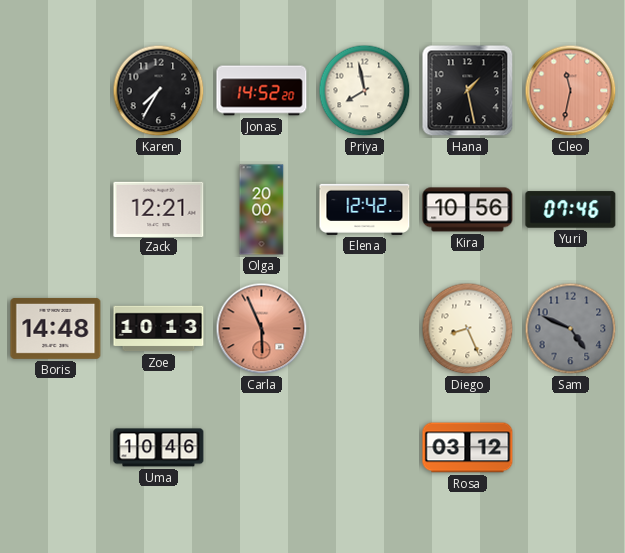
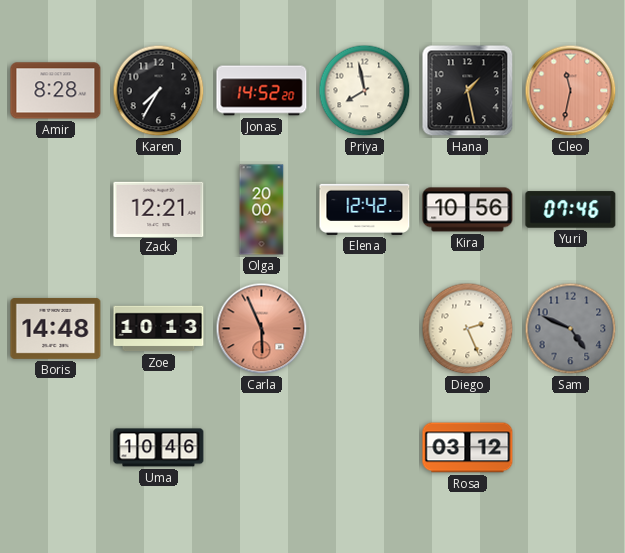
Amir: none -> 8:28
Diego: 8:26 -> 2:26
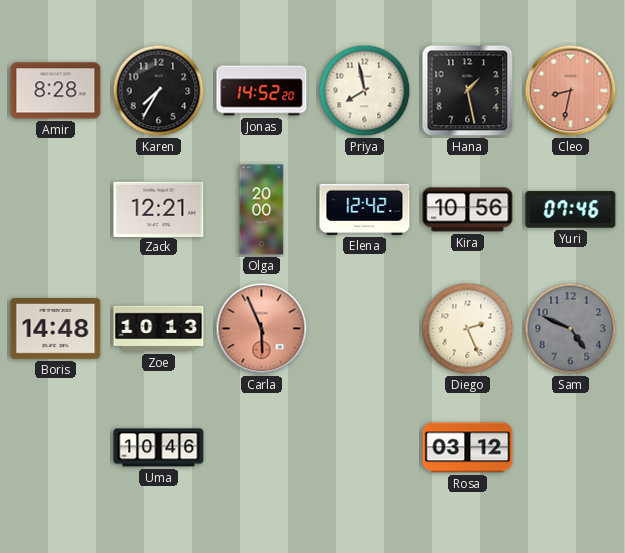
Cleo: 11:32 -> 8:32
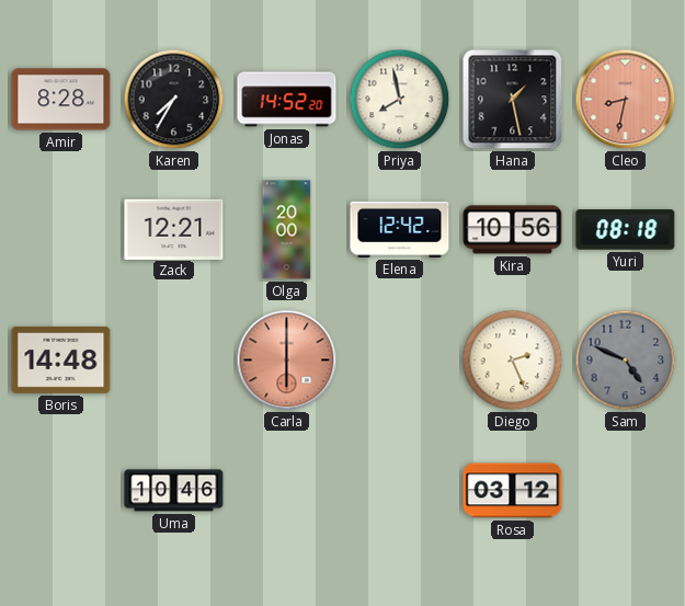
Yuri: 07:46 -> 08:18
Zoe: 10:13 -> none
Carla: 5:56 -> 6:00
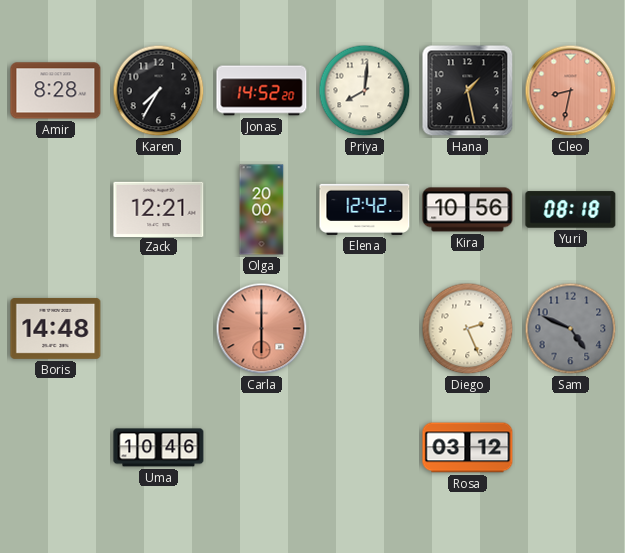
Priya: 7:58 -> 8:01
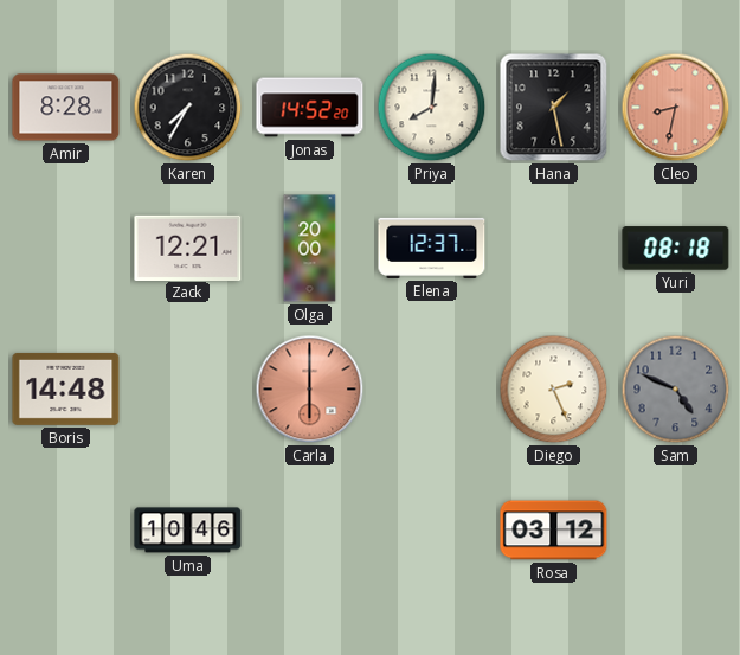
Elena: 12:42 -> 12:37
Kira: 10:56 -> none
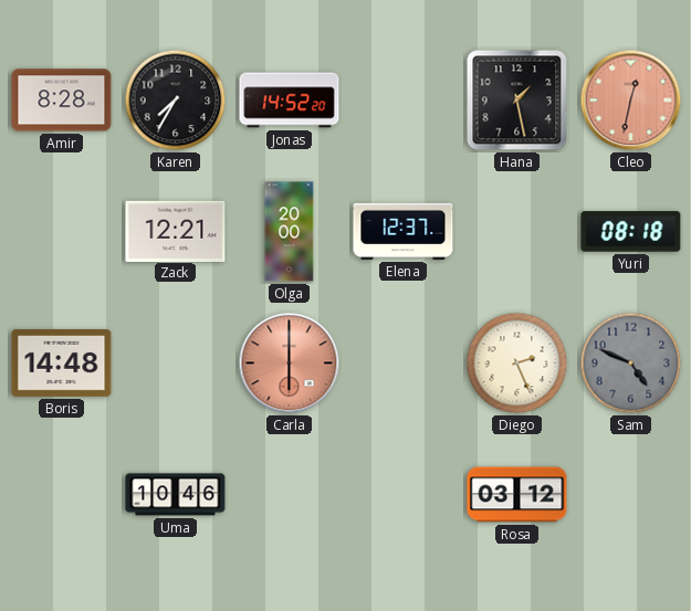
Priya: 8:01 -> none
Cleo: 8:32 -> 12:32
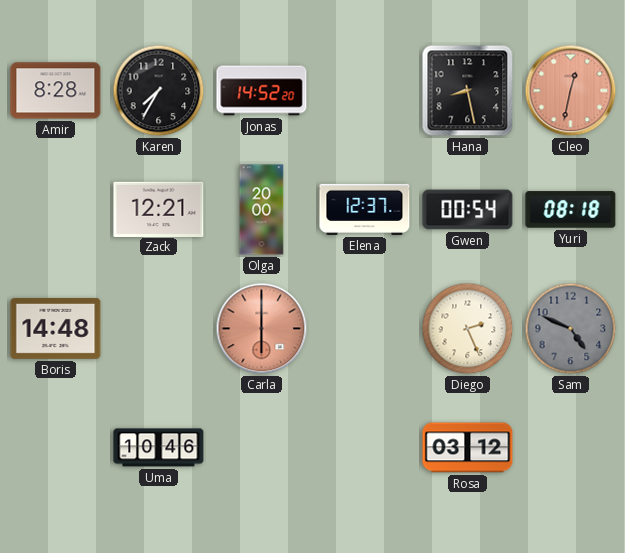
Hana: 1:28 -> 8:28
Gwen: none -> 00:54
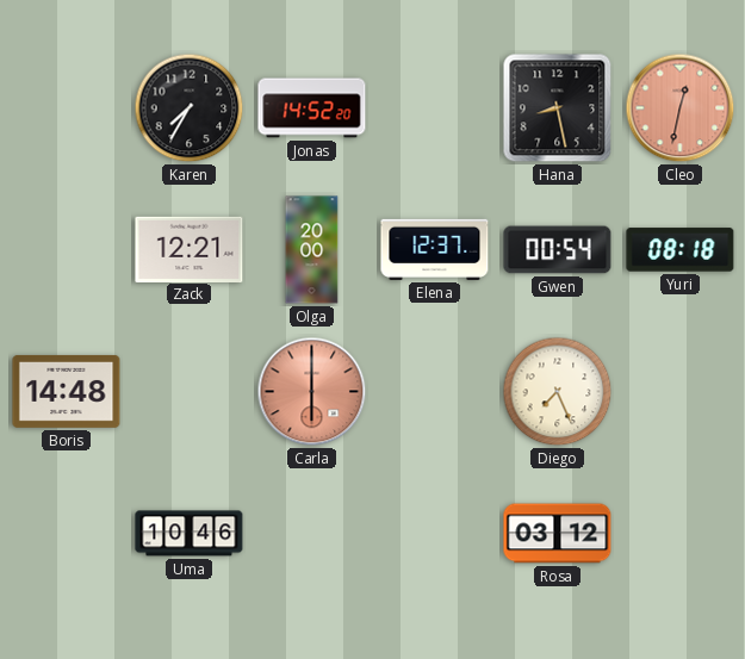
Amir: 8:28 -> none
Diego: 2:26 -> 7:26
Sam: 4:49 -> none
